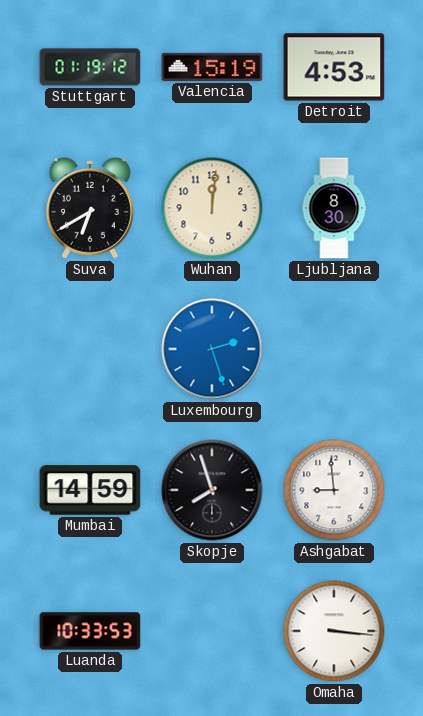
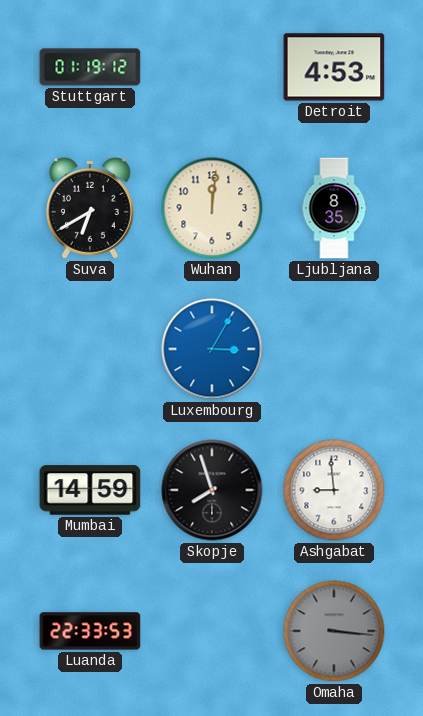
Valencia: 15:19 -> none
Ljubljana: 8:30 -> 8:35
Luxembourg: 2:27 -> 3:05
Luanda: 10:33 -> 22:33
Omaha dial: white -> grey
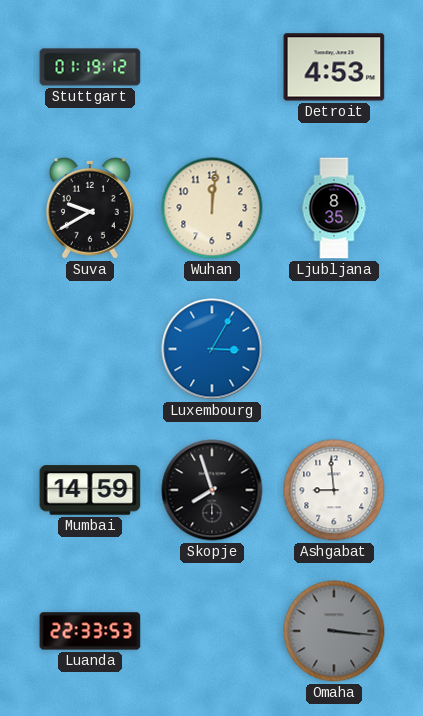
Suva: 6:40 -> 9:40
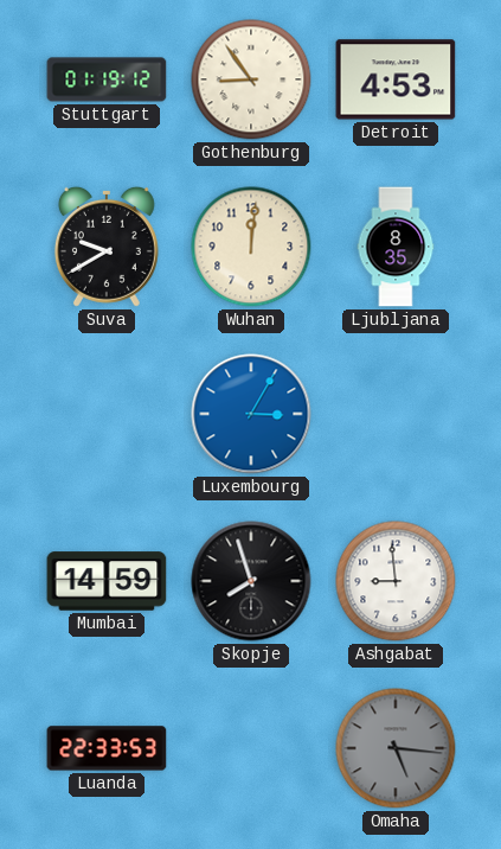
Gothenburg: none -> 8:54
Omaha: 3:16 -> 5:16
